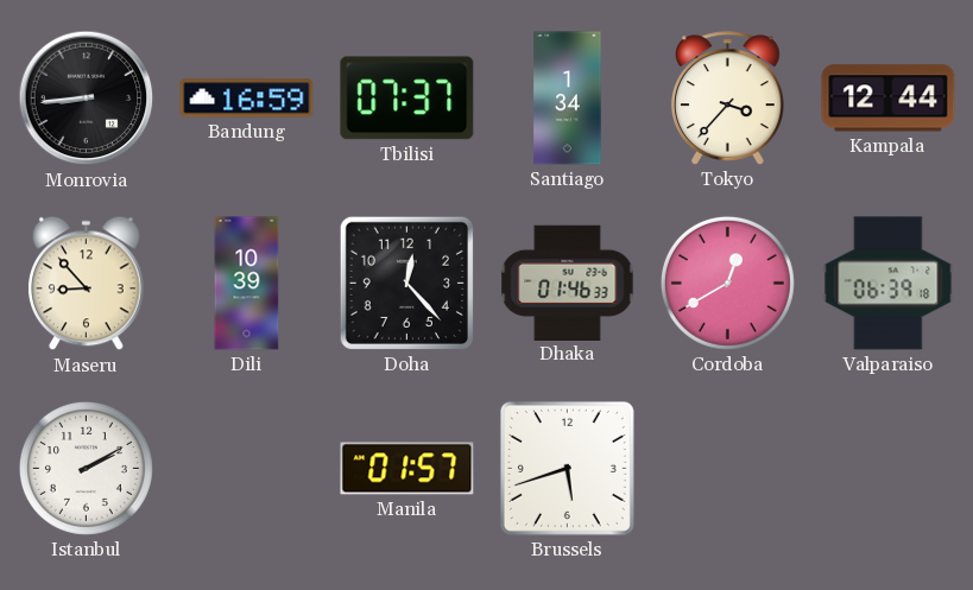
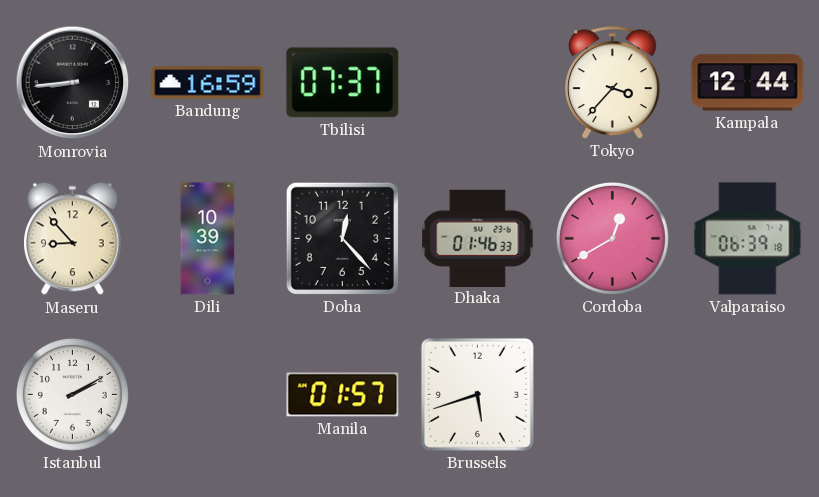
Santiago: 1:34 -> none
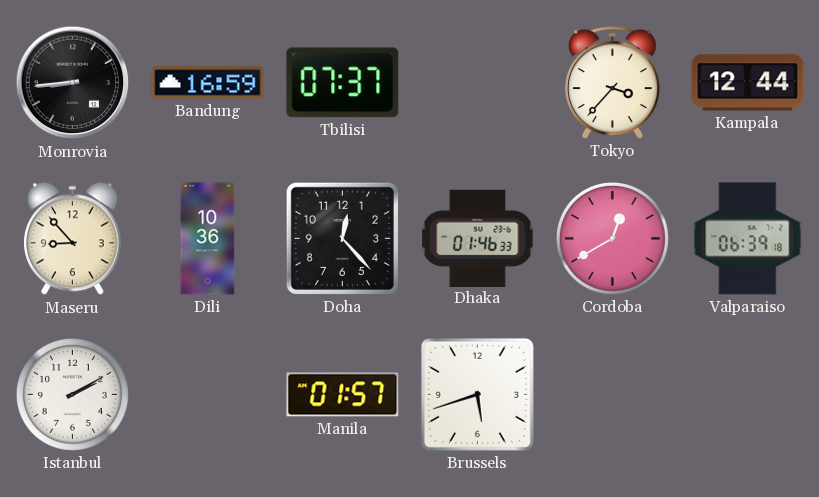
Dili: 10:39 -> 10:36
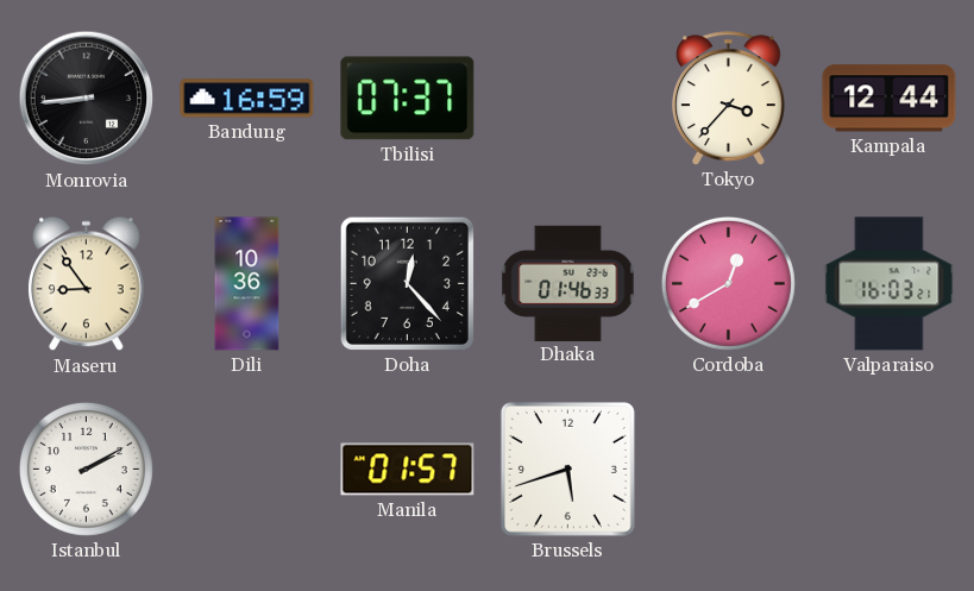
Maseru: 8:53 -> 8:54
Valparaiso: 06:39 -> 16:03
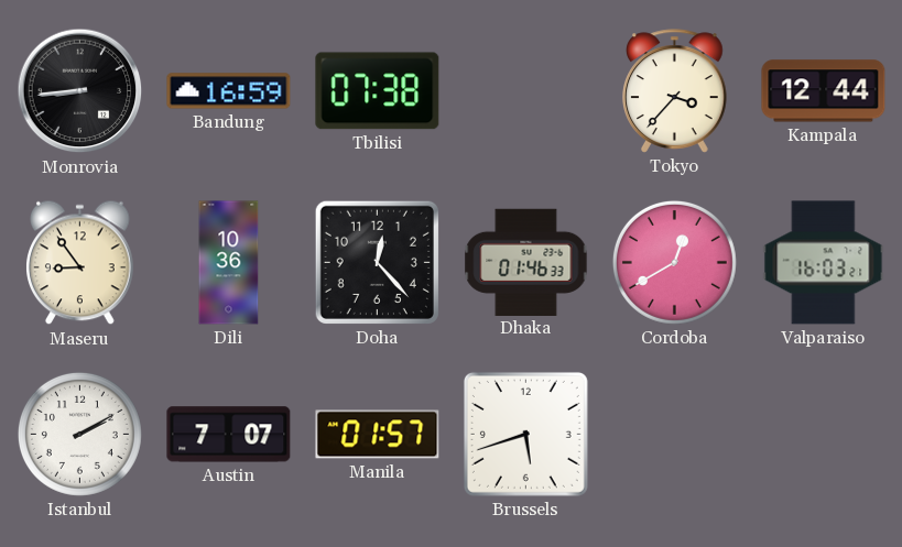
Tbilisi: 07:37 -> 07:38
Austin: none -> 7:07
